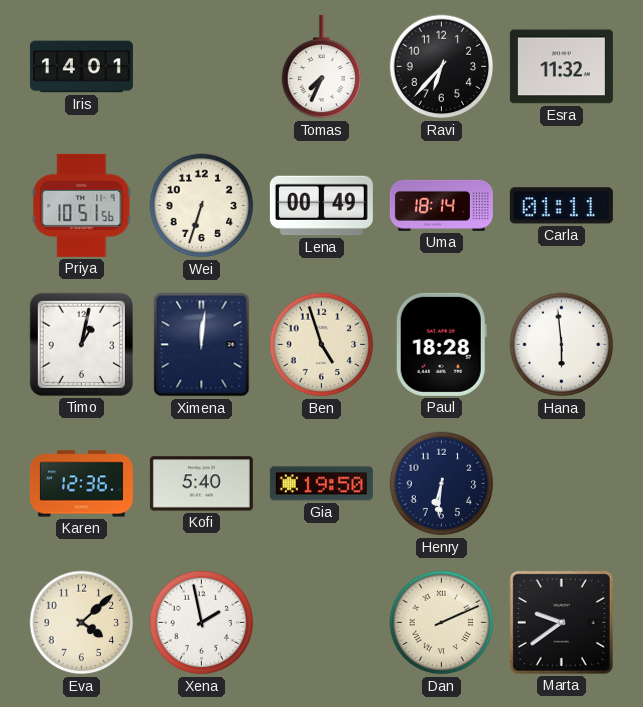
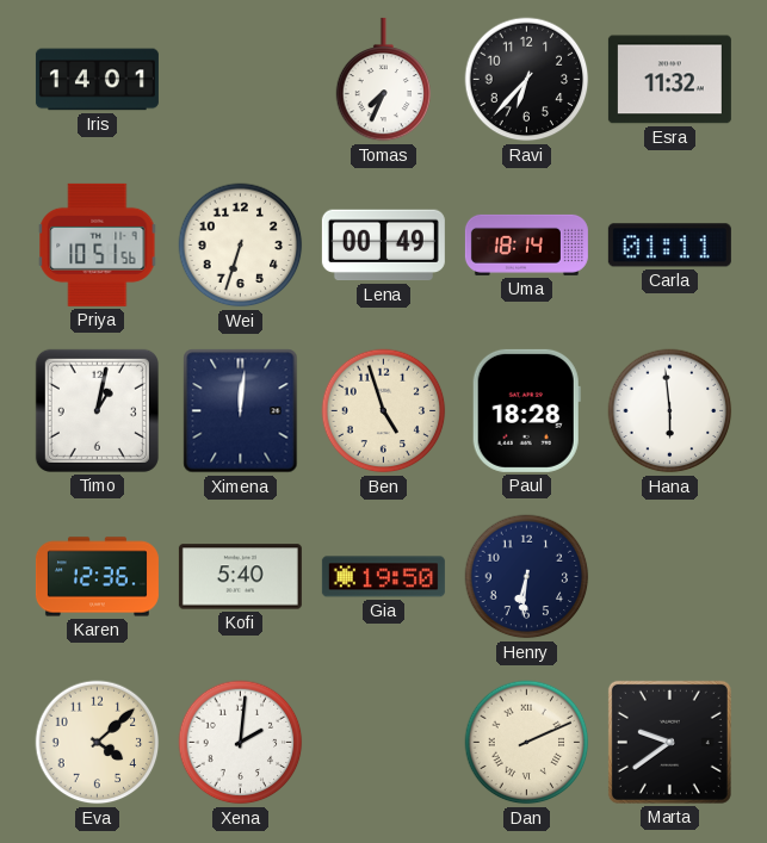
Xena: 1:58 -> 2:01
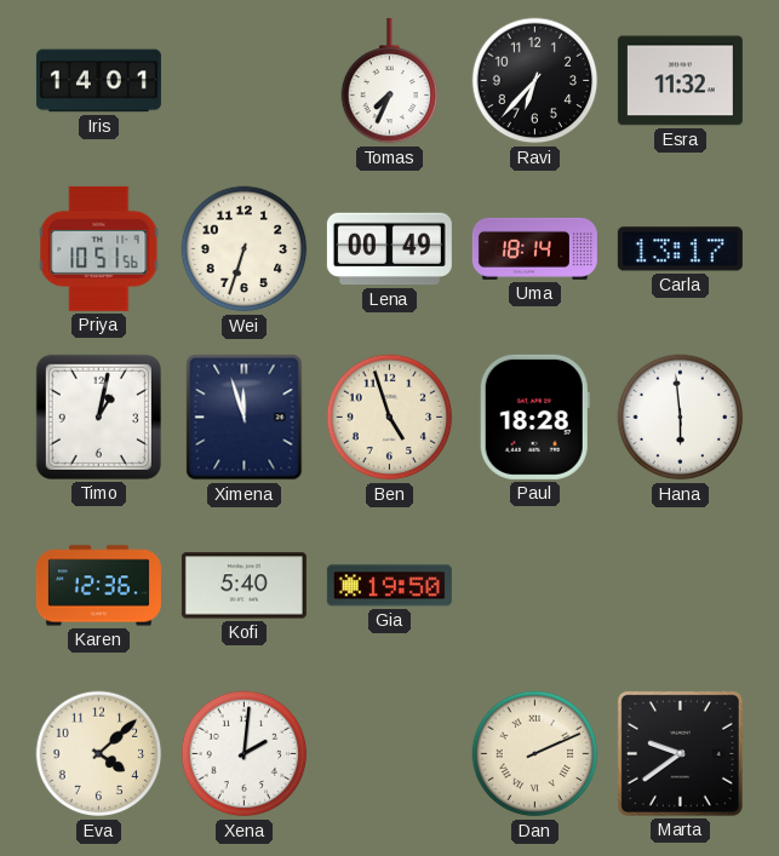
Carla: 01:11 -> 13:17
Ximena: 12:01 -> 11:57
Henry: 6:31 -> none
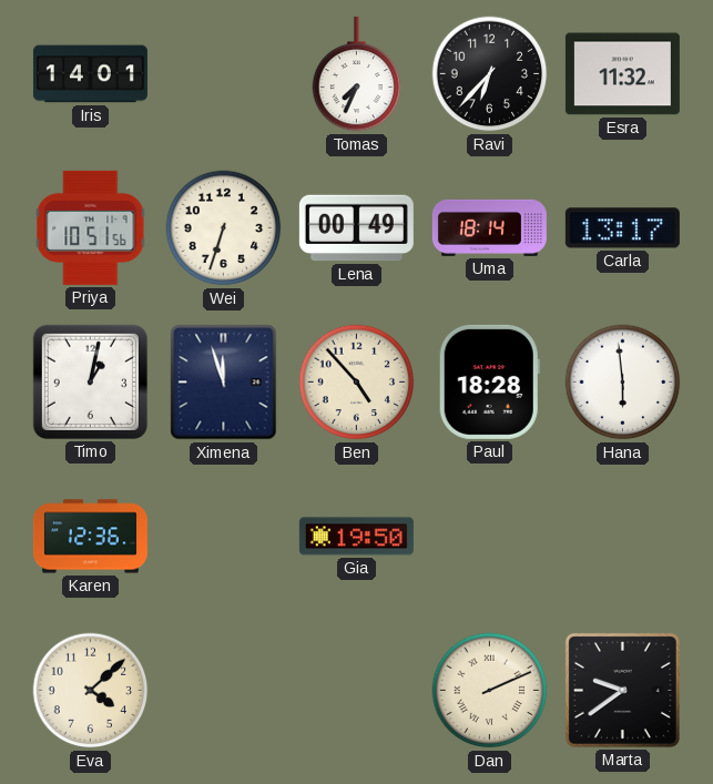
Ben: 4:57 -> 4:53
Kofi: 5:40 -> none
Xena: 2:01 -> none
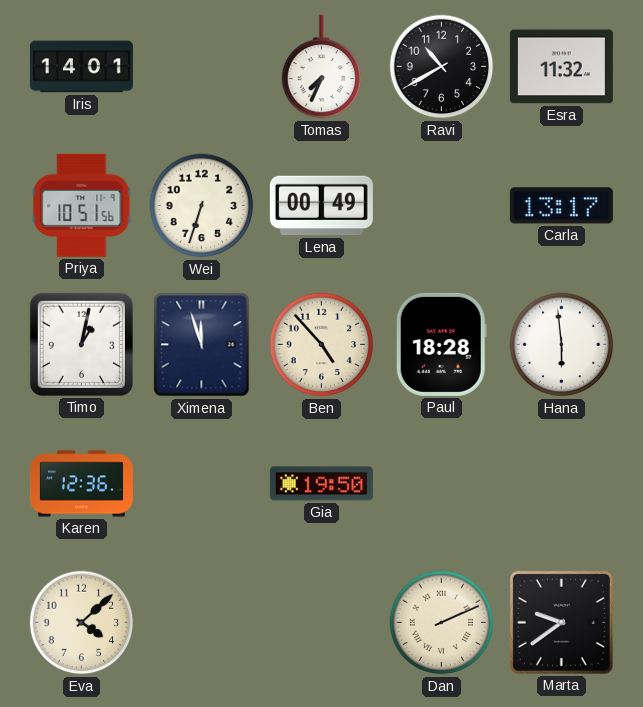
Ravi: 6:37 -> 10:40
Uma: 18:14 -> none
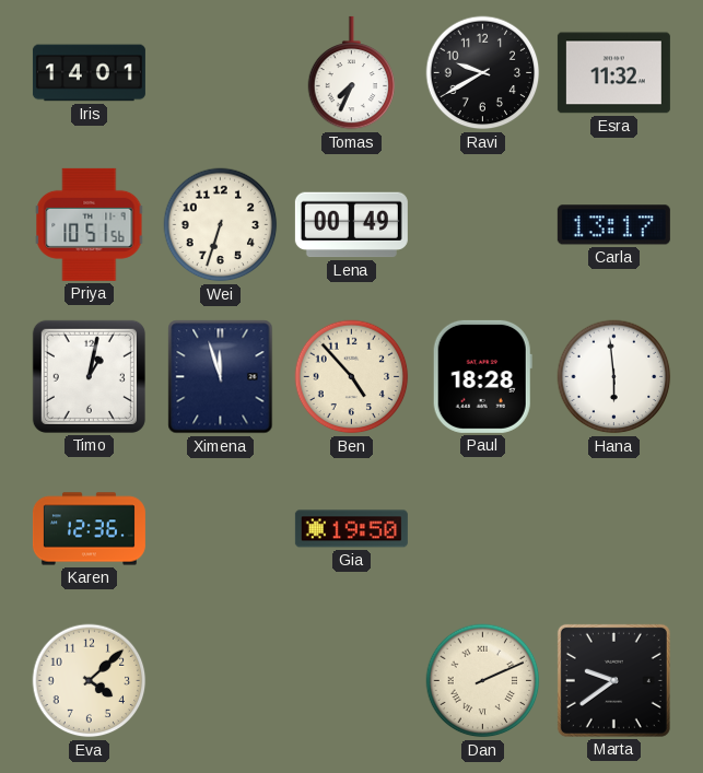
Ravi: 10:40 -> 9:40
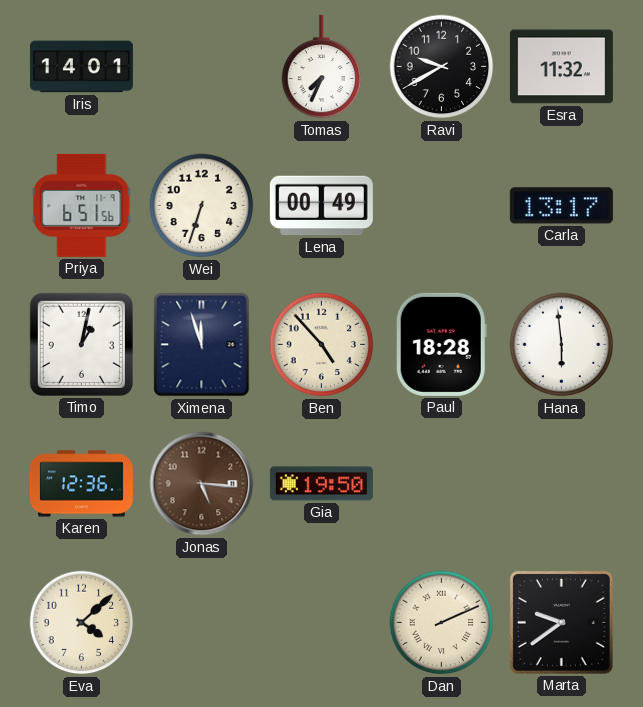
Priya: 10:51 -> 6:51
Jonas: none -> 5:16
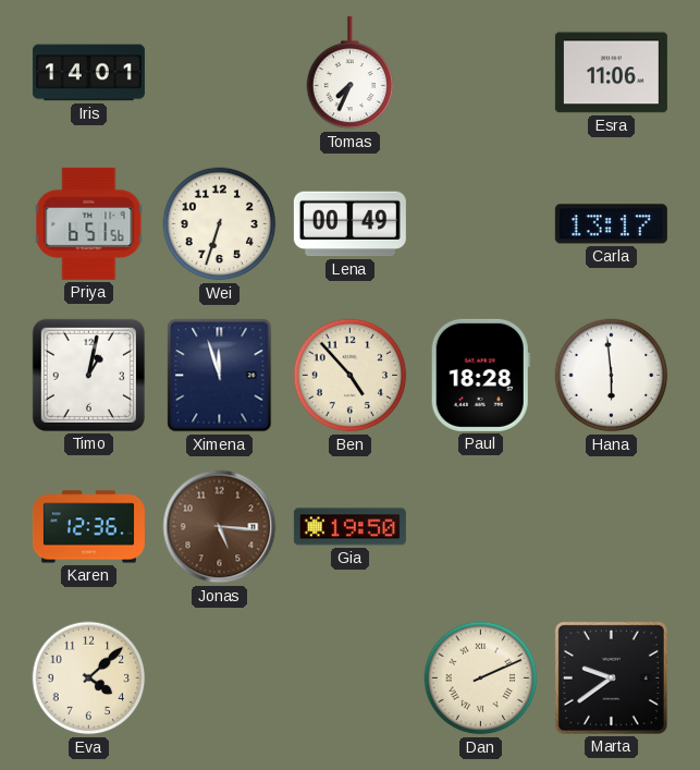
Ravi: 9:40 -> none
Esra: 11:32 -> 11:06
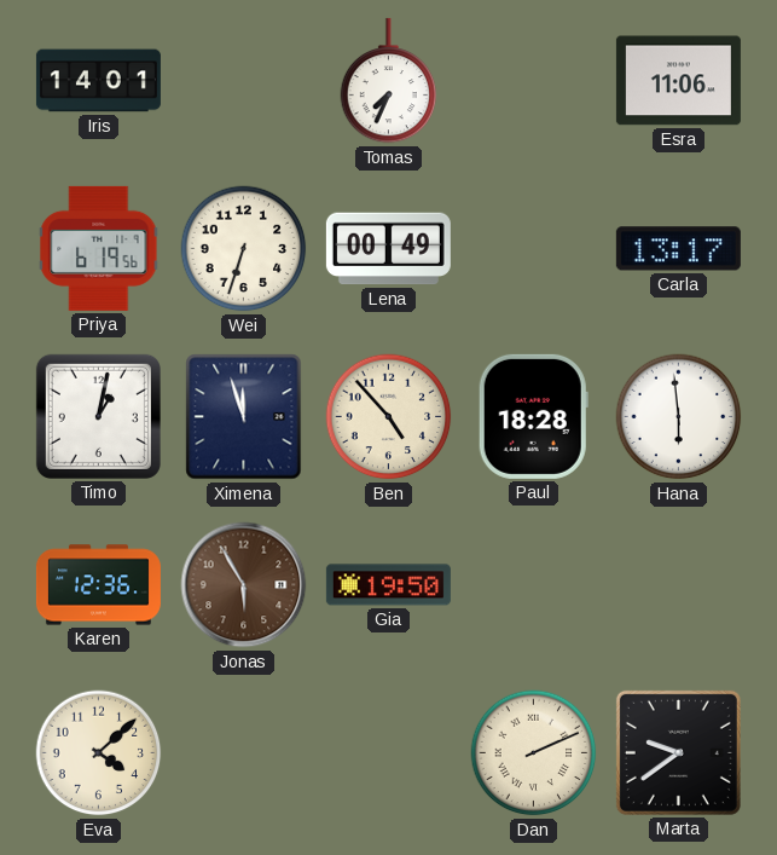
Priya: 6:51 -> 6:19
Jonas: 5:16 -> 5:55
